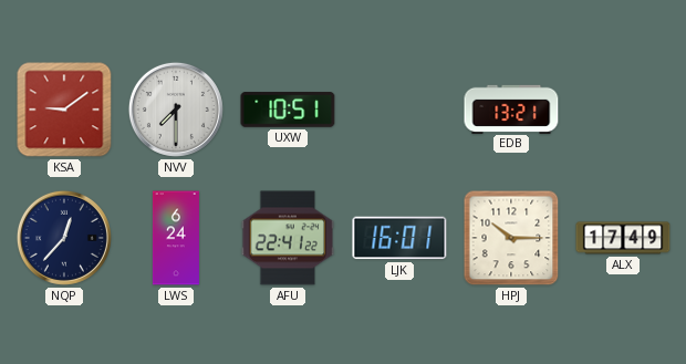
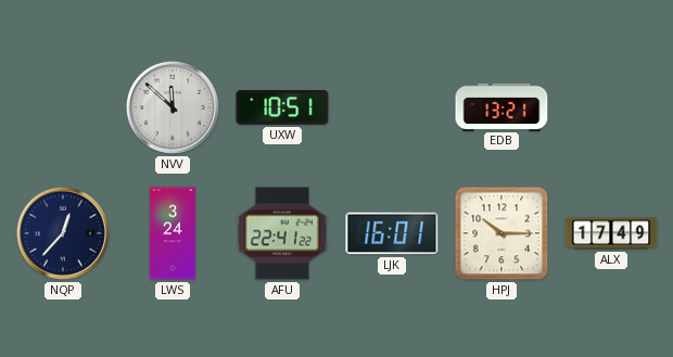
KSA: 9:09 -> none
NVV: 7:30 -> 11:52
LWS: 6:24 -> 3:24
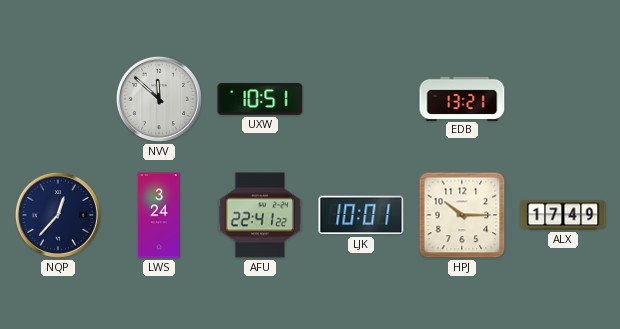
LJK: 16:01 -> 10:01
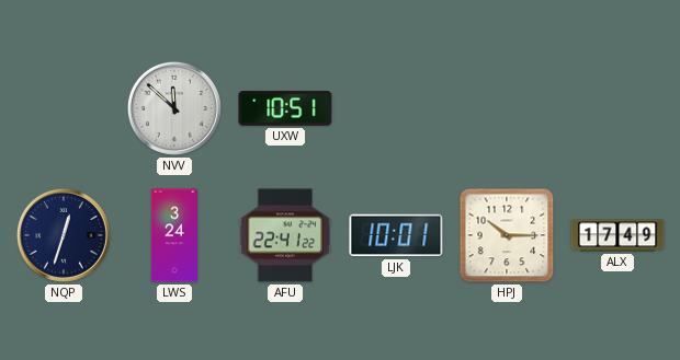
EDB: 13:21 -> none
NQP: 12:37 -> 12:33
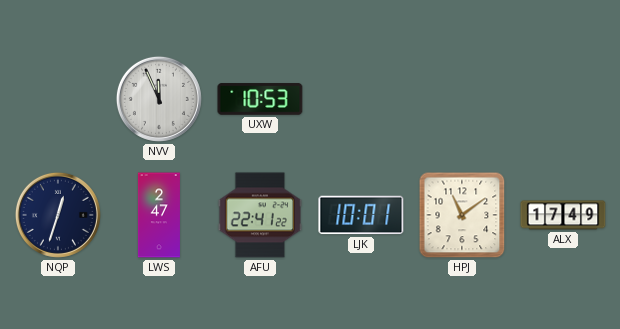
NVV: 11:52 -> 11:56
UXW: 10:51 -> 10:53
LWS: 3:24 -> 2:47
HPJ: 10:15 -> 11:09
